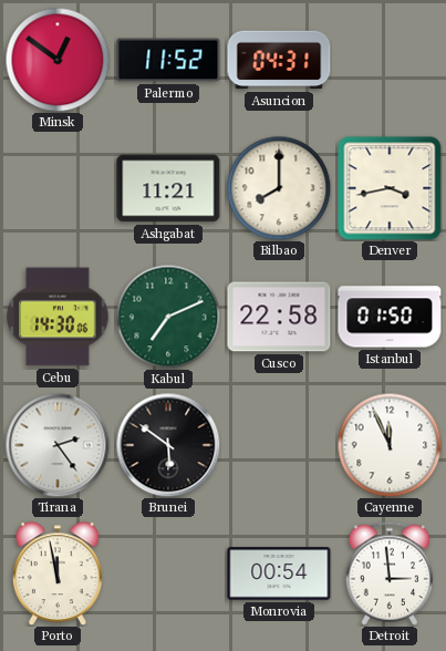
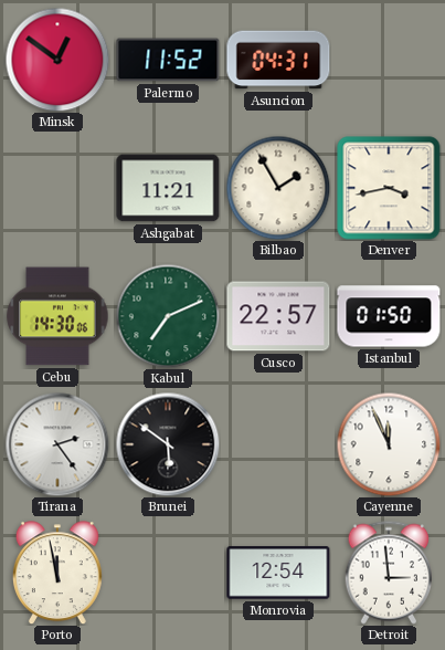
Bilbao: 8:00 -> 1:55
Cusco: 22:58 -> 22:57
Monrovia: 00:54 -> 12:54
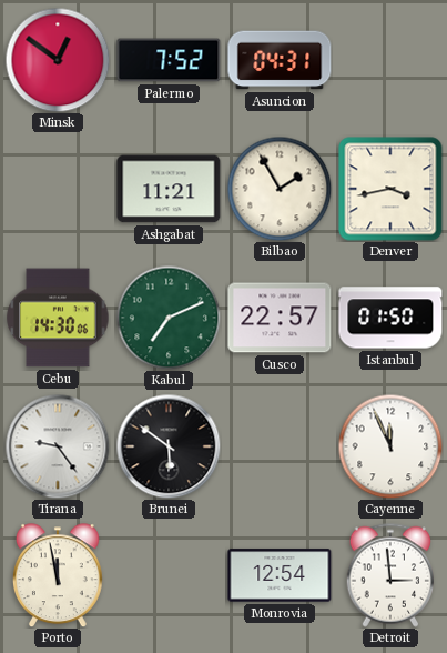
Palermo: 11:52 -> 7:52
Tirana: 2:24 -> 9:24
